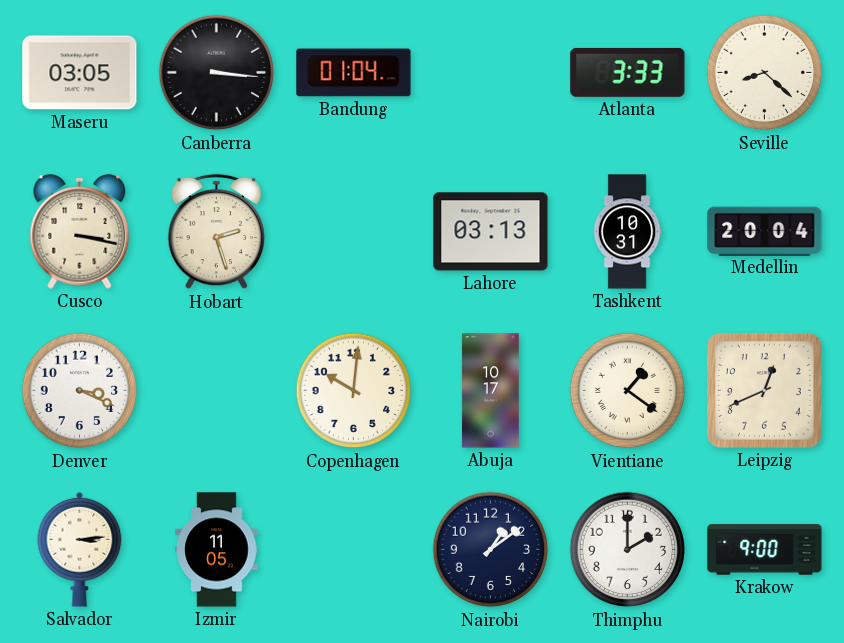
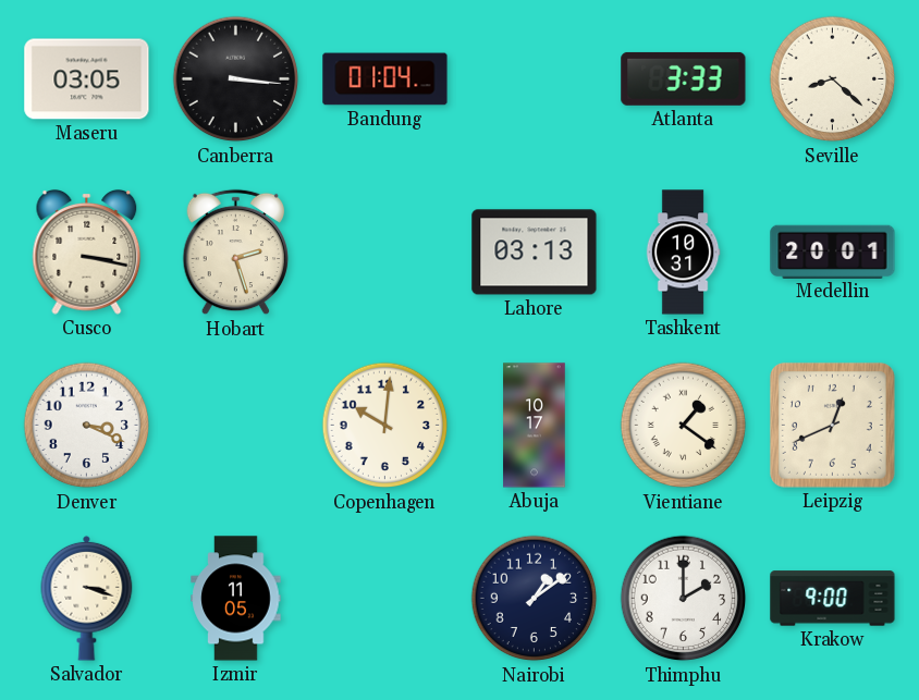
Medellin: 20:04 -> 20:01
Salvador: 3:14 -> 3:18
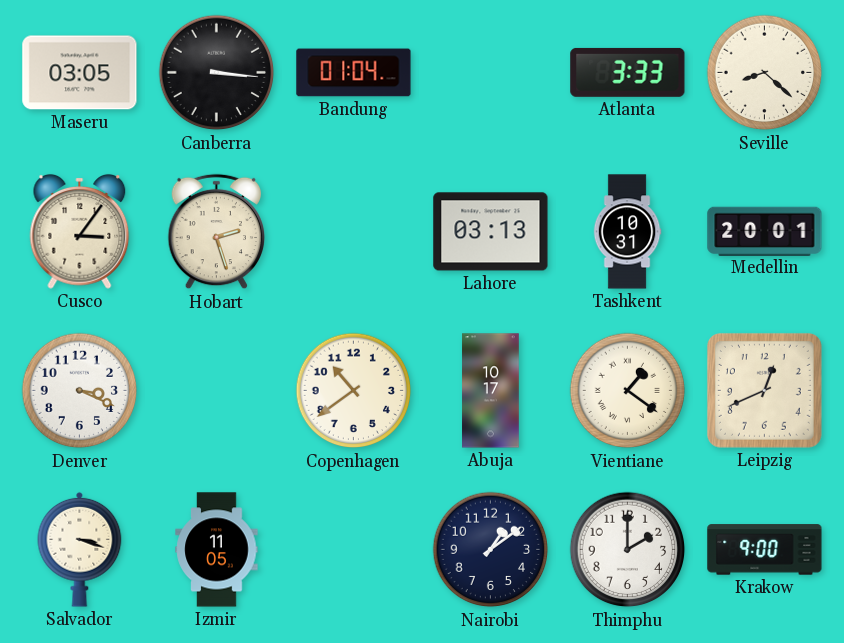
Cusco: 3:17 -> 3:06
Copenhagen: 10:01 -> 10:39
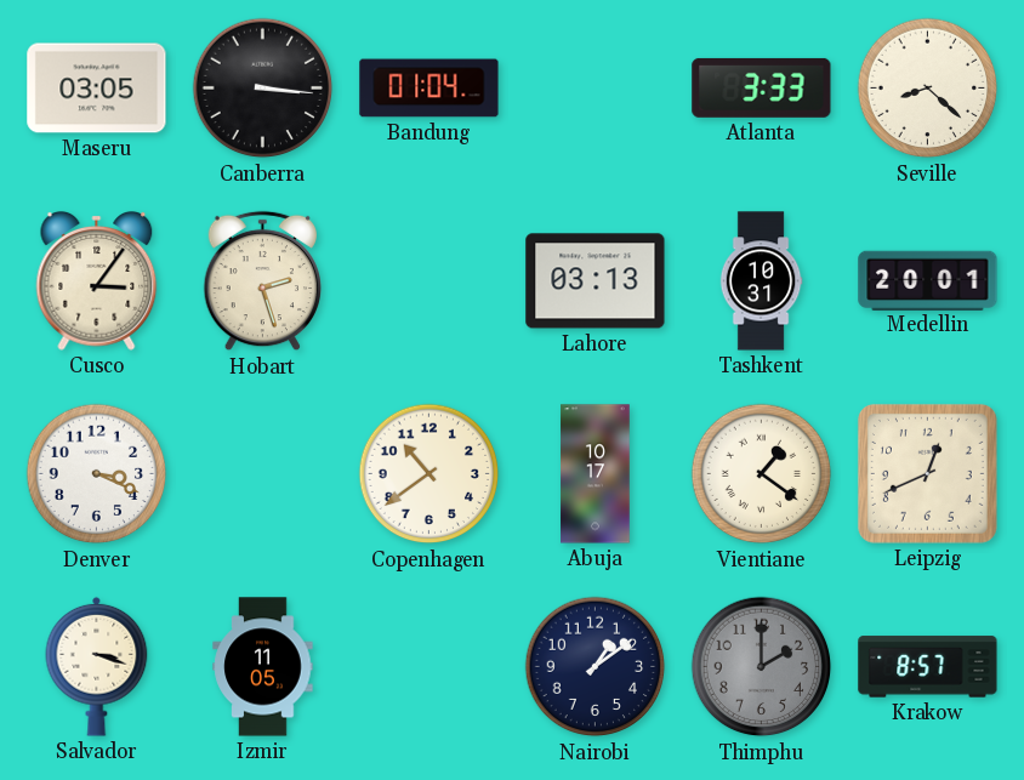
Thimphu dial: white -> grey
Krakow: 9:00 -> 8:57
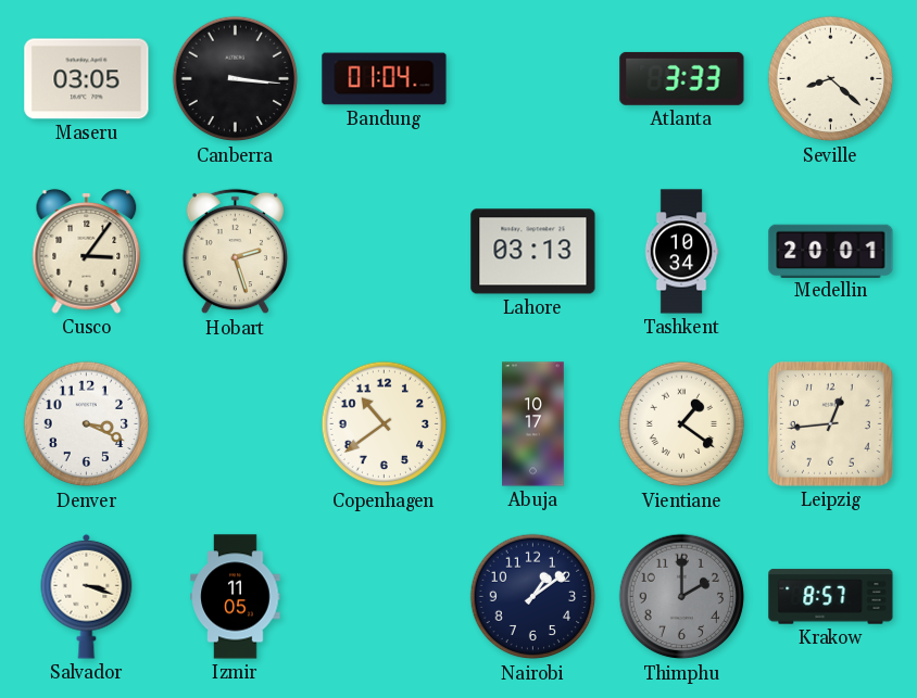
Tashkent: 10:31 -> 10:34
Leipzig: 12:41 -> 12:44
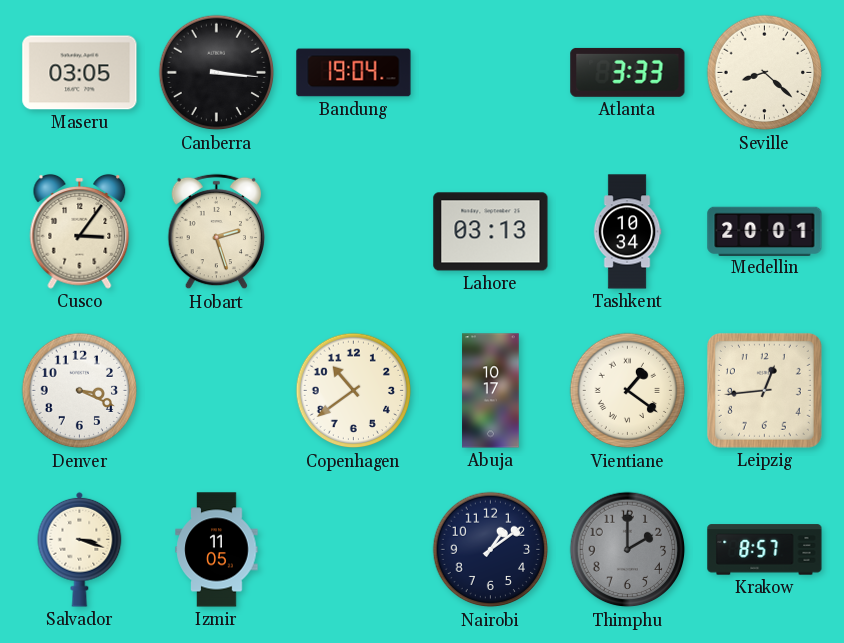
Bandung: 01:04 -> 19:04
